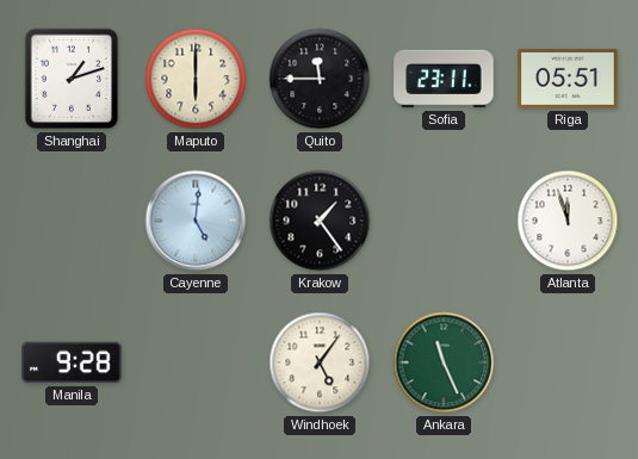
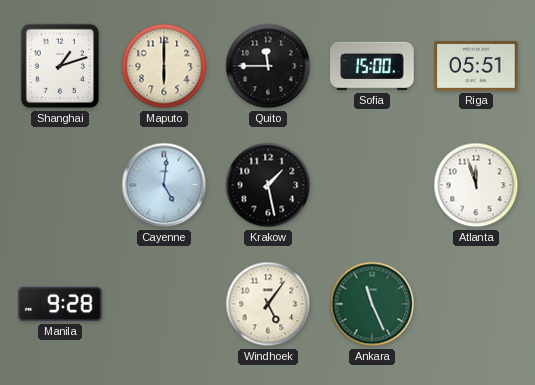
Sofia: 23:11 -> 15:00
Krakow: 1:24 -> 1:28
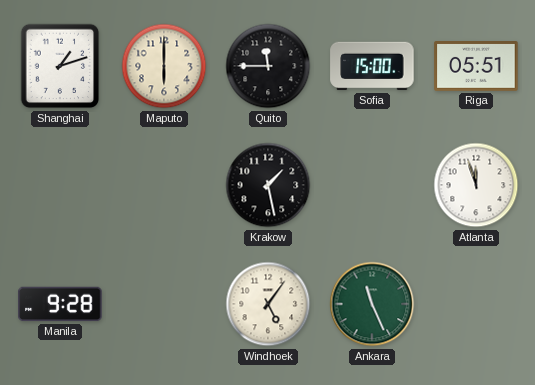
Cayenne: 5:01 -> none
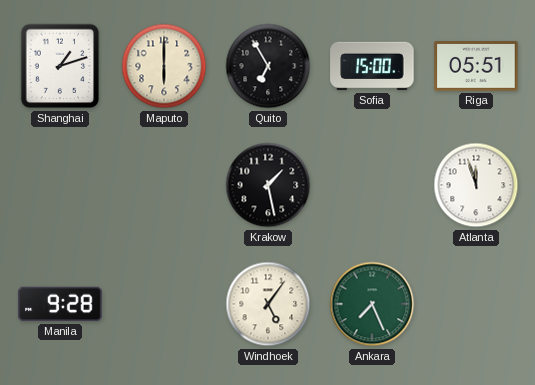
Quito: 11:45 -> 6:55
Ankara: 11:26 -> 7:26
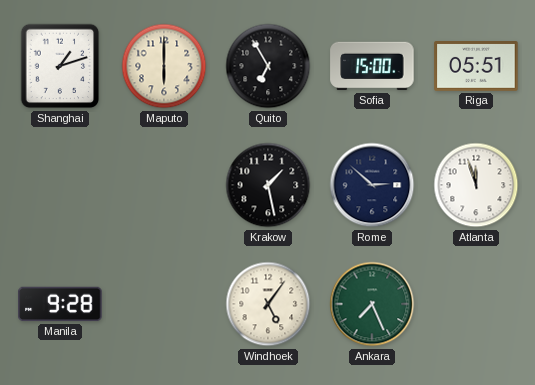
Rome: none -> 2:52
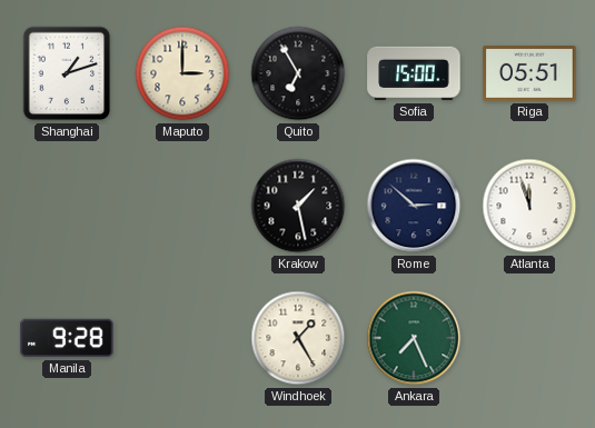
Maputo: 6:00 -> 3:00
Windhoek: 5:06 -> 1:25
